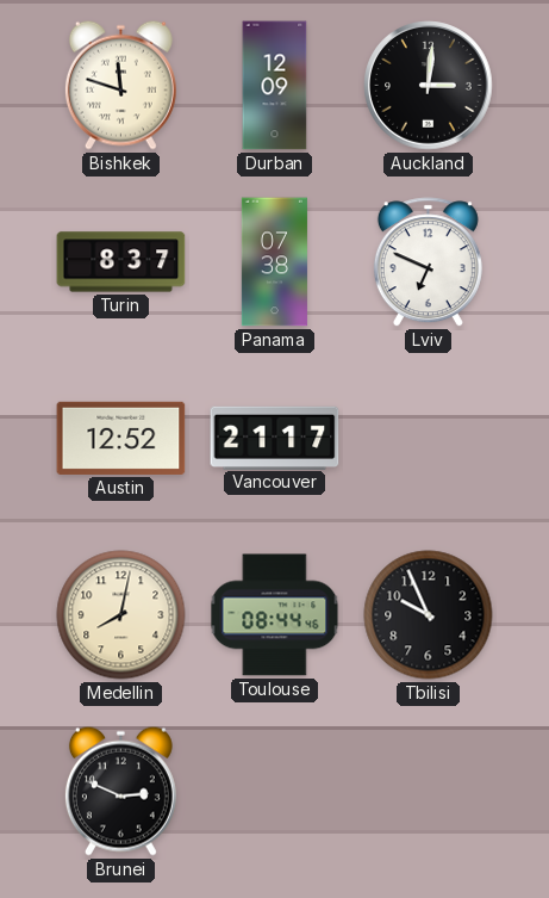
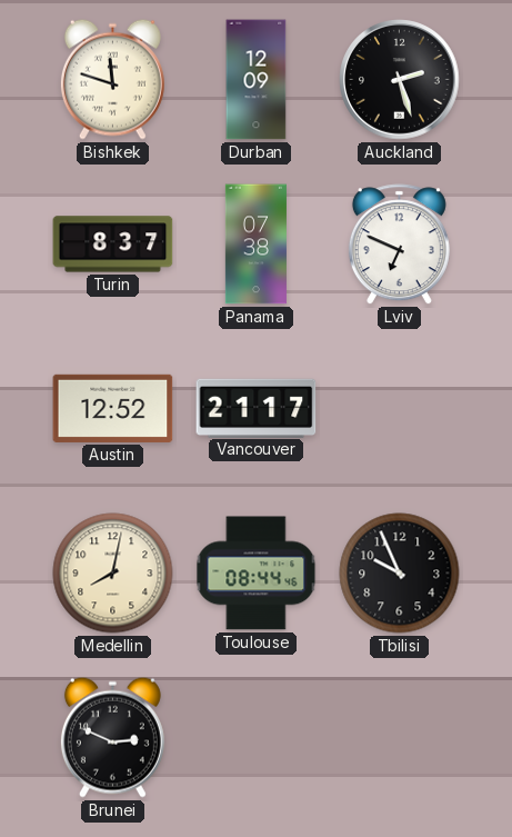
Auckland: 3:01 -> 2:27
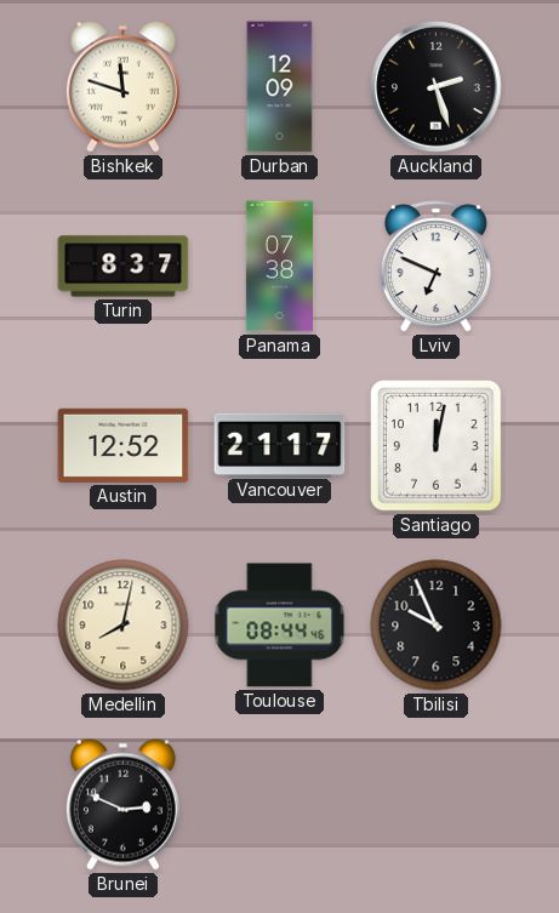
Santiago: none -> 12:02
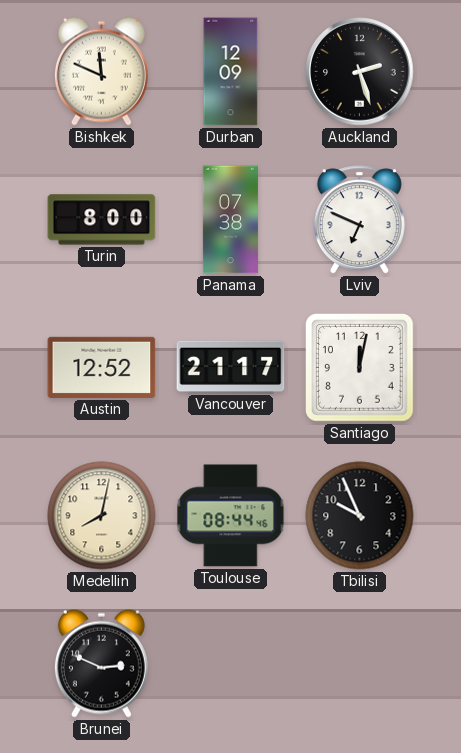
Bishkek: 11:48 -> 11:49
Turin: 8:37 -> 8:00
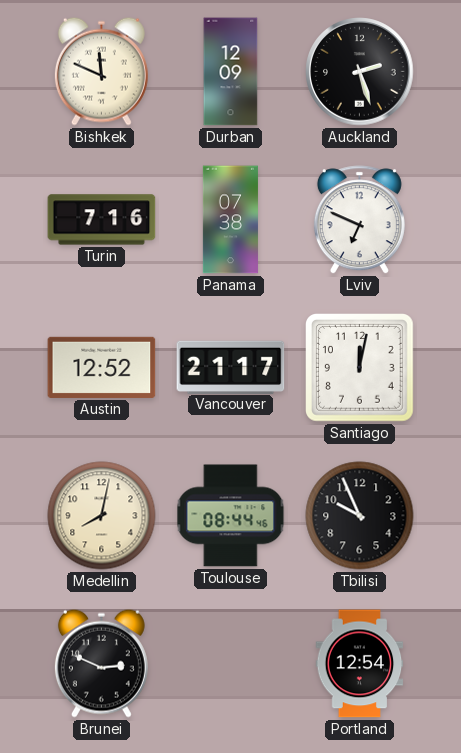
Turin: 8:00 -> 7:16
Portland: none -> 12:54
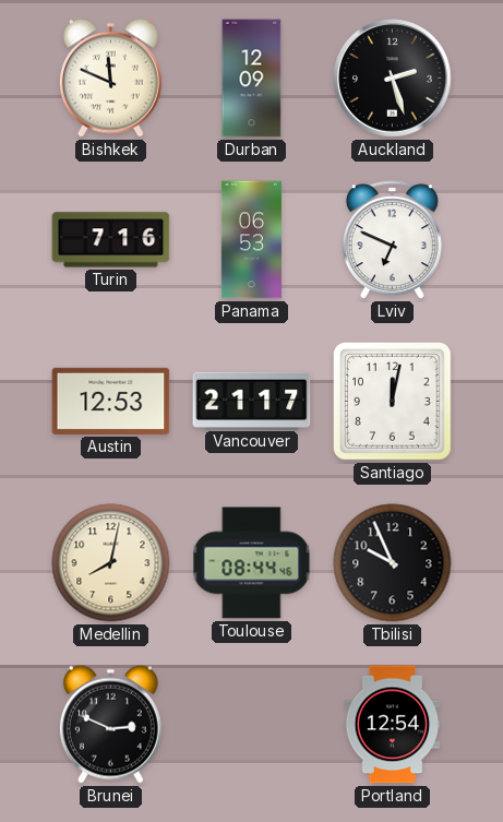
Panama: 07:38 -> 06:53
Austin: 12:52 -> 12:53
